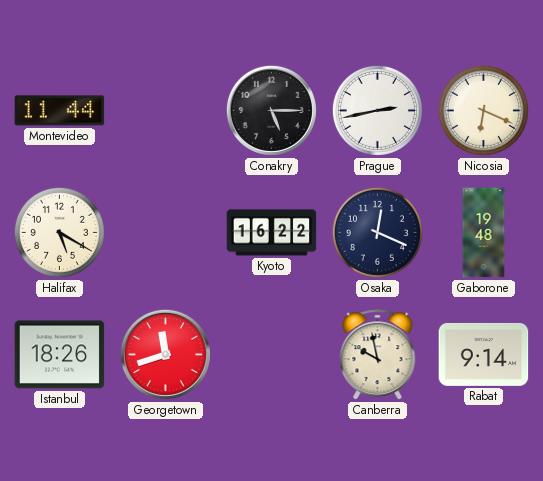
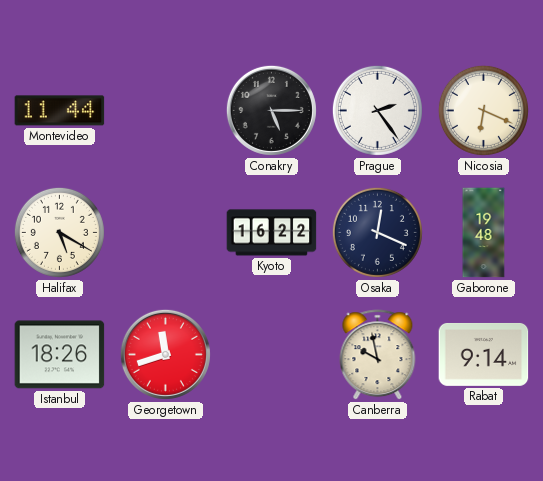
Prague: 2:43 -> 2:24
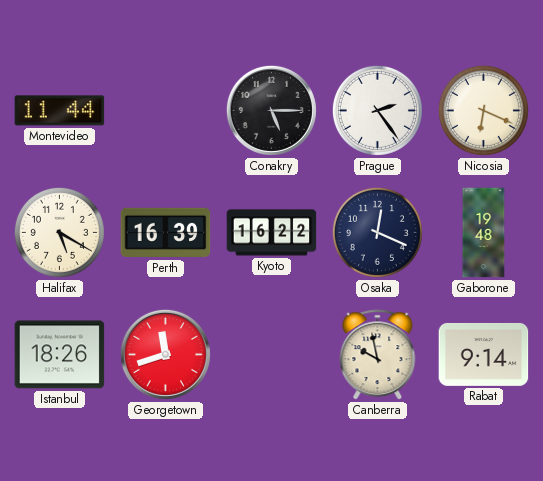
Perth: none -> 16:39
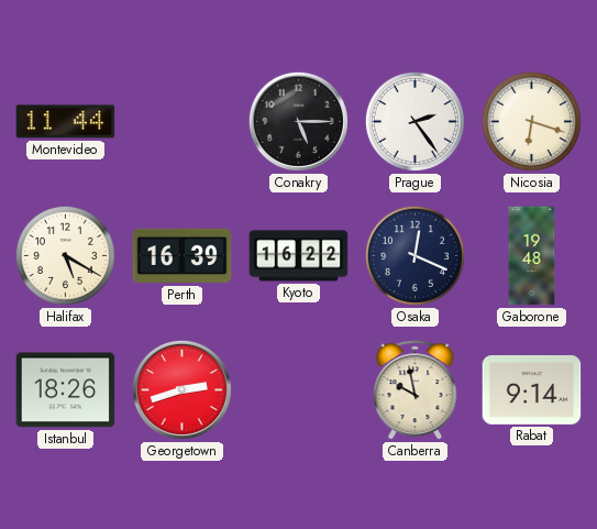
Nicosia: 6:19 -> 6:18
Georgetown: 11:42 -> 2:42
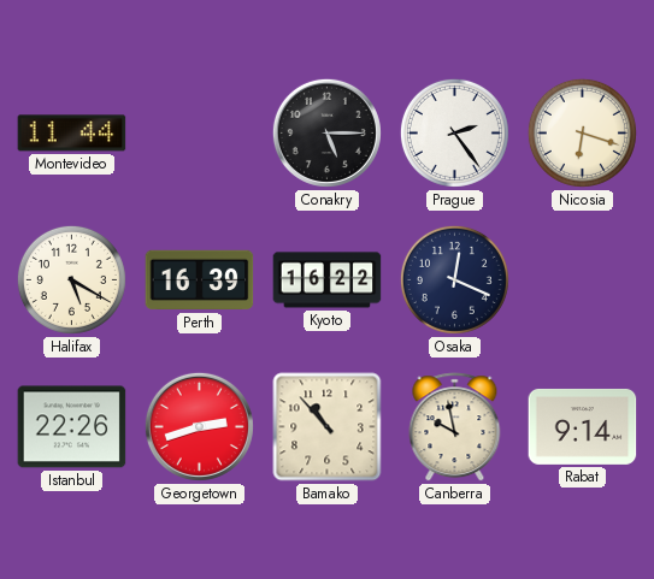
Gaborone: 19:48 -> none
Istanbul: 18:26 -> 22:26
Bamako: none -> 10:53
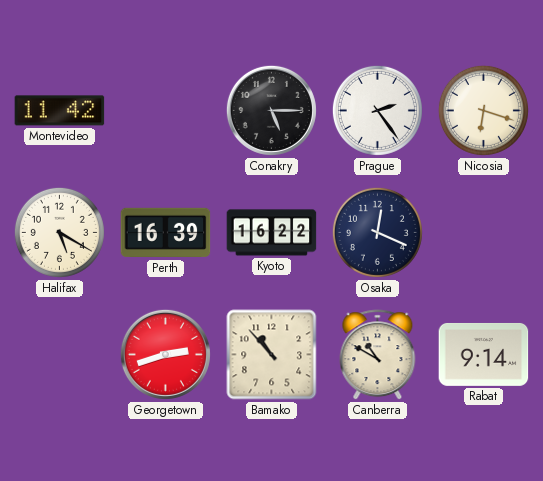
Montevideo: 11:44 -> 11:42
Istanbul: 22:26 -> none
Canberra: 9:58 -> 10:50
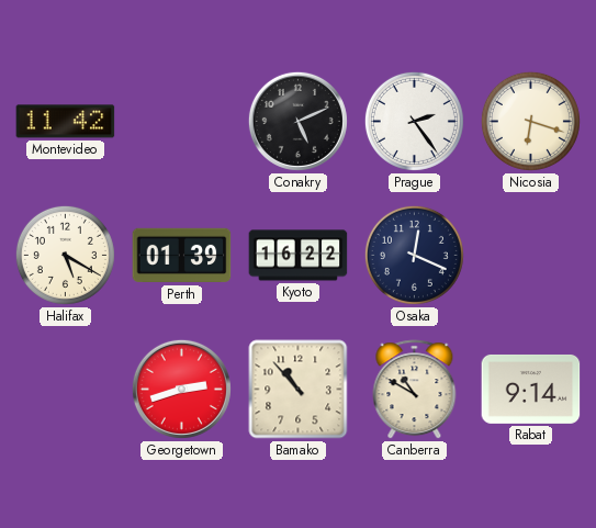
Conakry: 5:15 -> 5:11
Perth: 16:39 -> 01:39
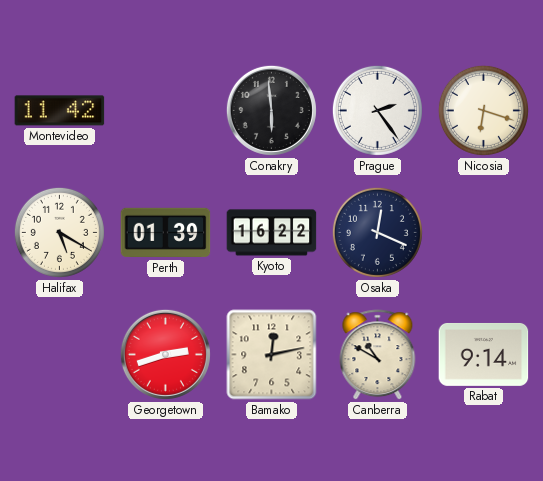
Conakry: 5:11 -> 5:59
Bamako: 10:53 -> 12:13
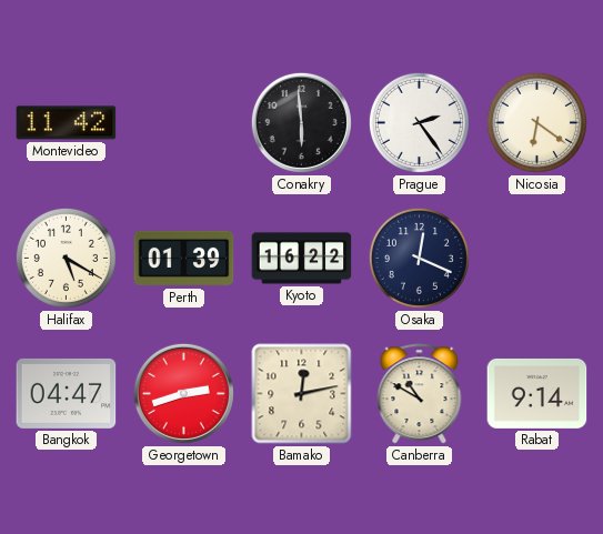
Nicosia: 6:18 -> 6:21
Bangkok: none -> 04:47
